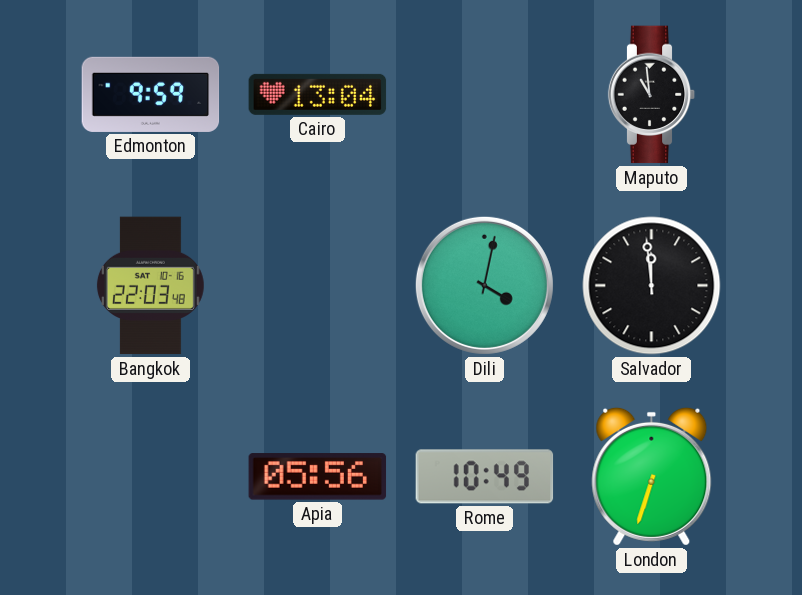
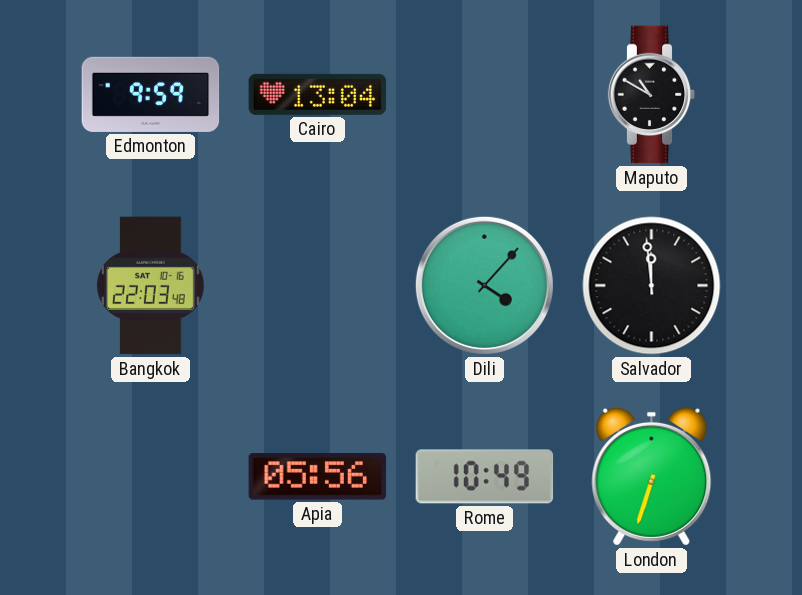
Maputo: 10:59 -> 10:50
Dili: 4:02 -> 4:07
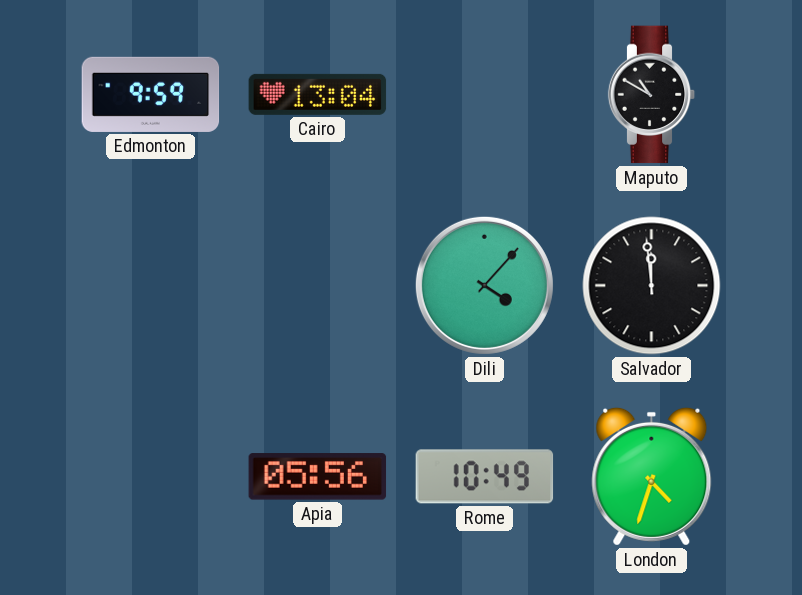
Bangkok: 22:03 -> none
London: 6:33 -> 4:33
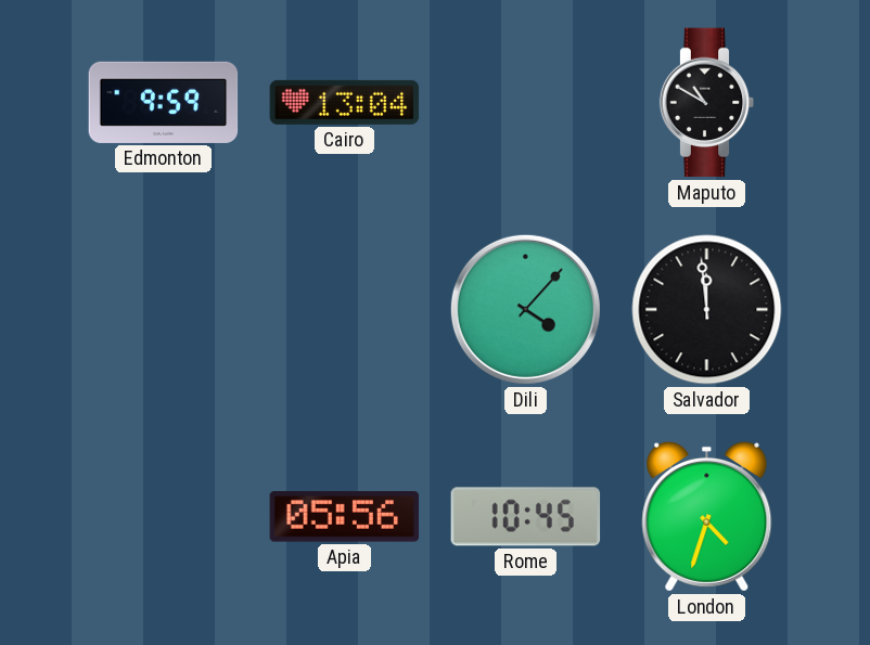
Rome: 10:49 -> 10:45
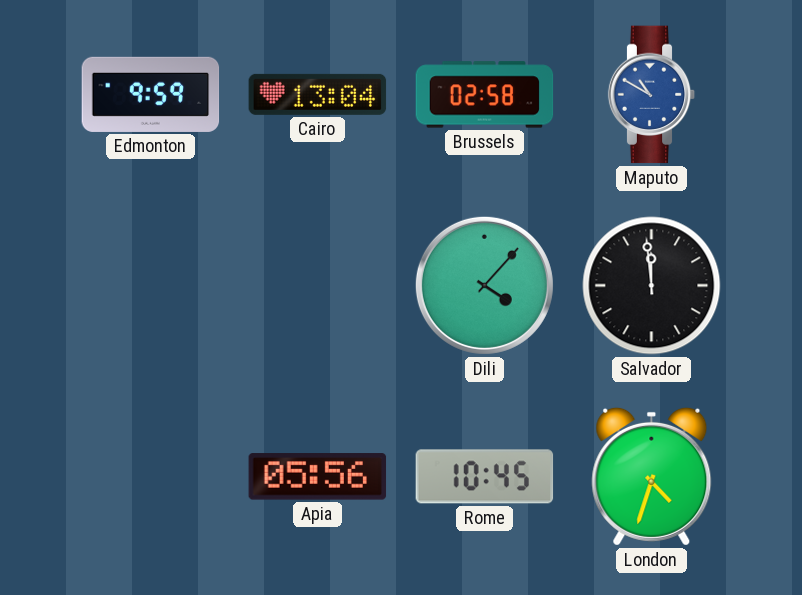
Brussels: none -> 02:58
Maputo dial: black -> blue
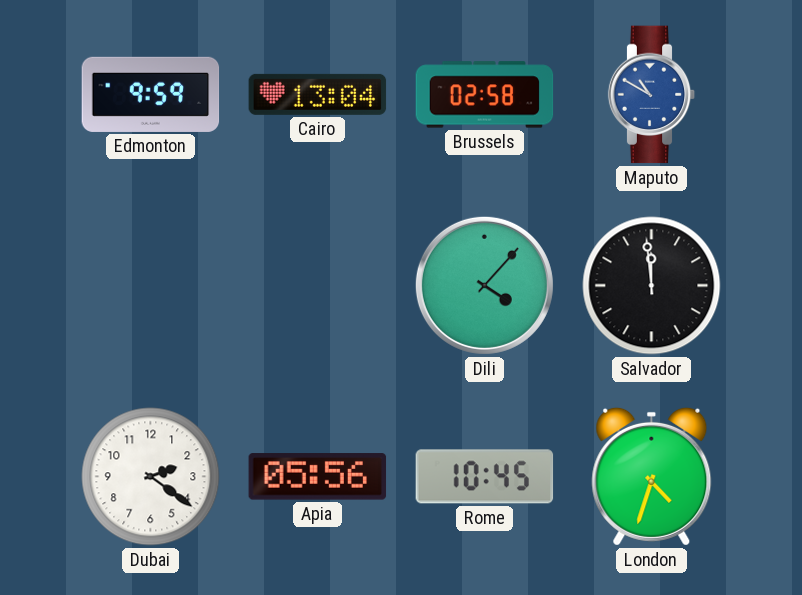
Dubai: none -> 2:21
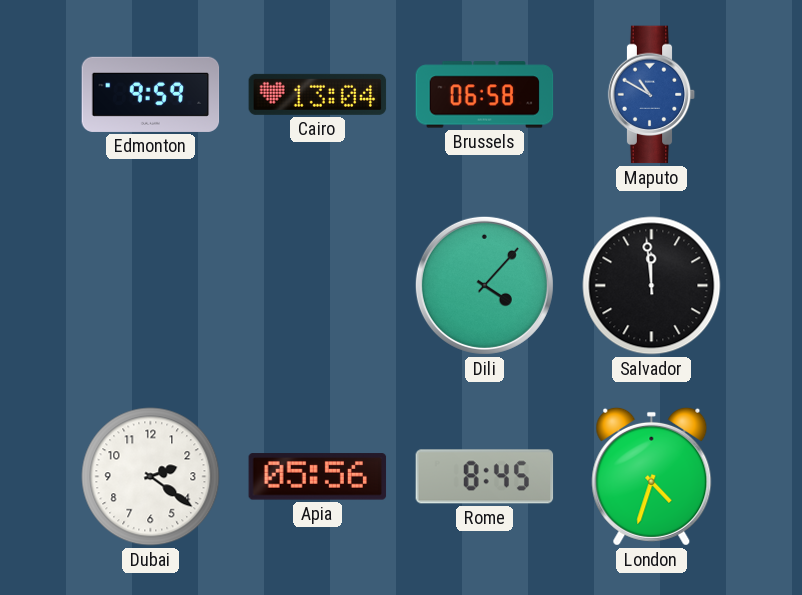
Brussels: 02:58 -> 06:58
Rome: 10:45 -> 8:45
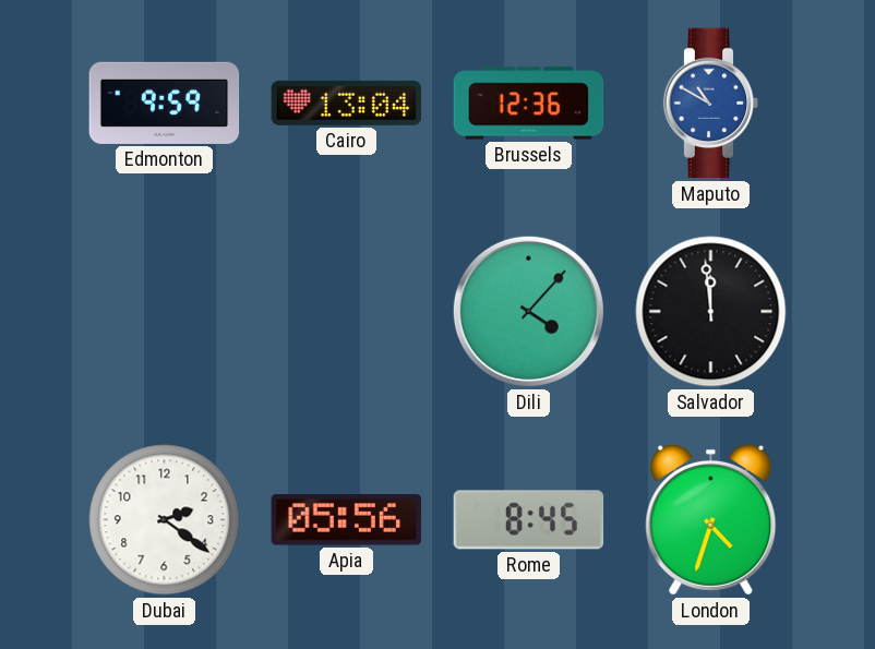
Brussels: 06:58 -> 12:36
